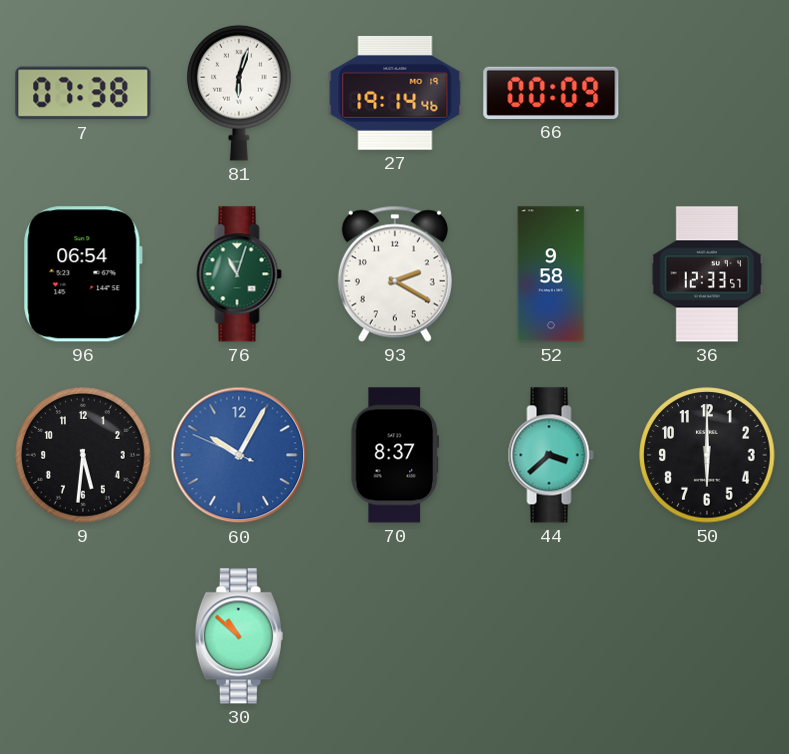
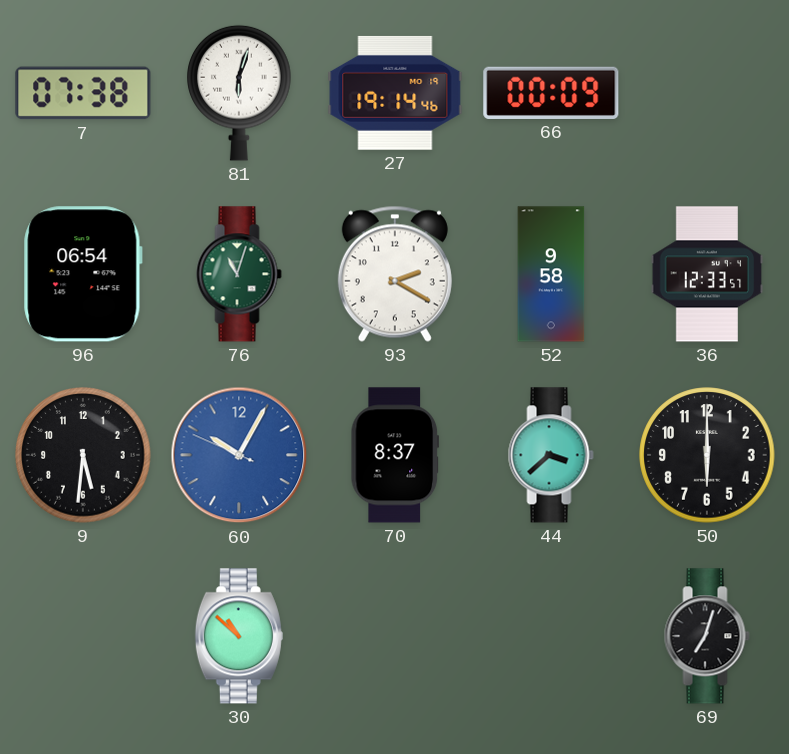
69: none -> 7:03
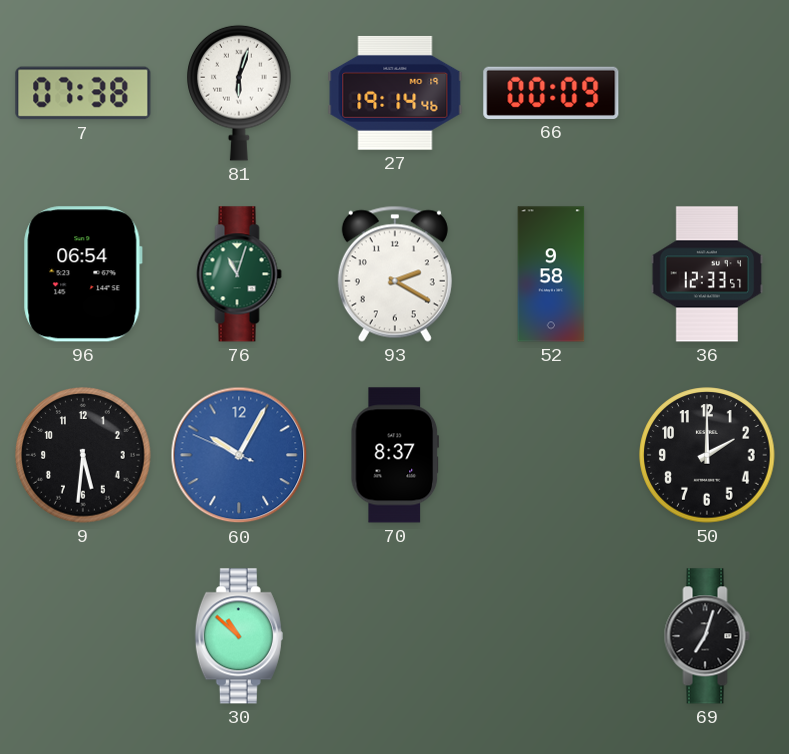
44: 3:38 -> none
50: 6:00 -> 2:00
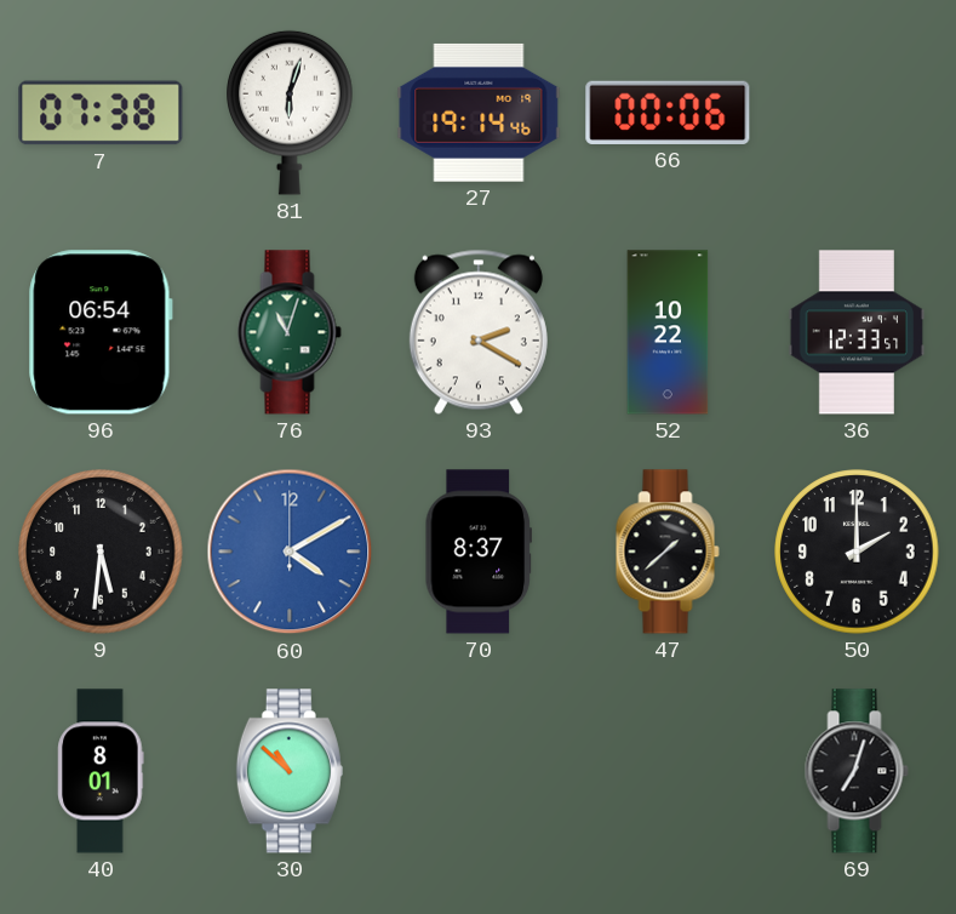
66: 00:09 -> 00:06
52: 9:58 -> 10:22
60: 10:04 -> 4:10
47: none -> 1:38
40: none -> 8:01
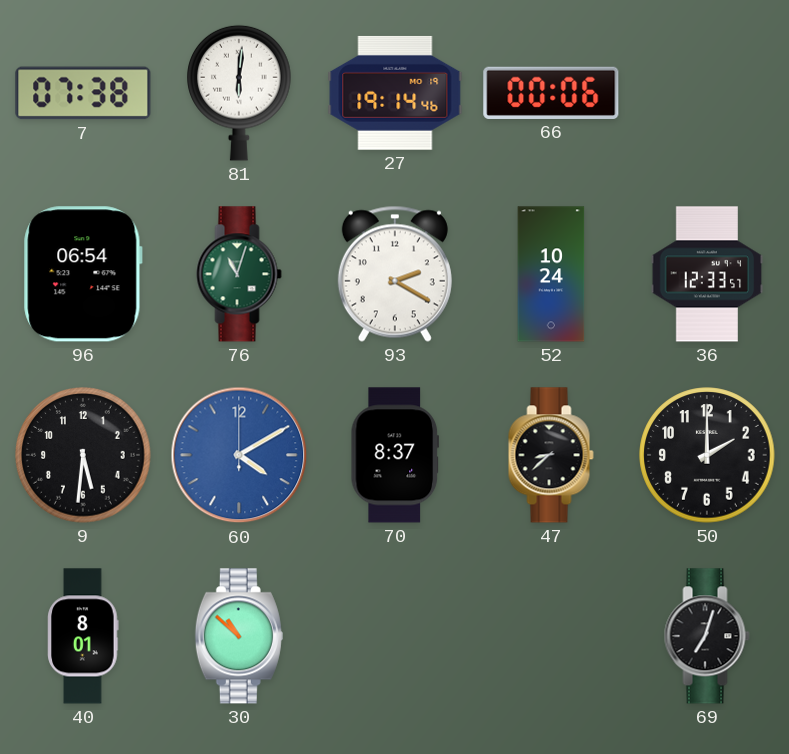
81: 6:03 -> 6:01
52: 10:22 -> 10:24
47: 1:38 -> 8:38
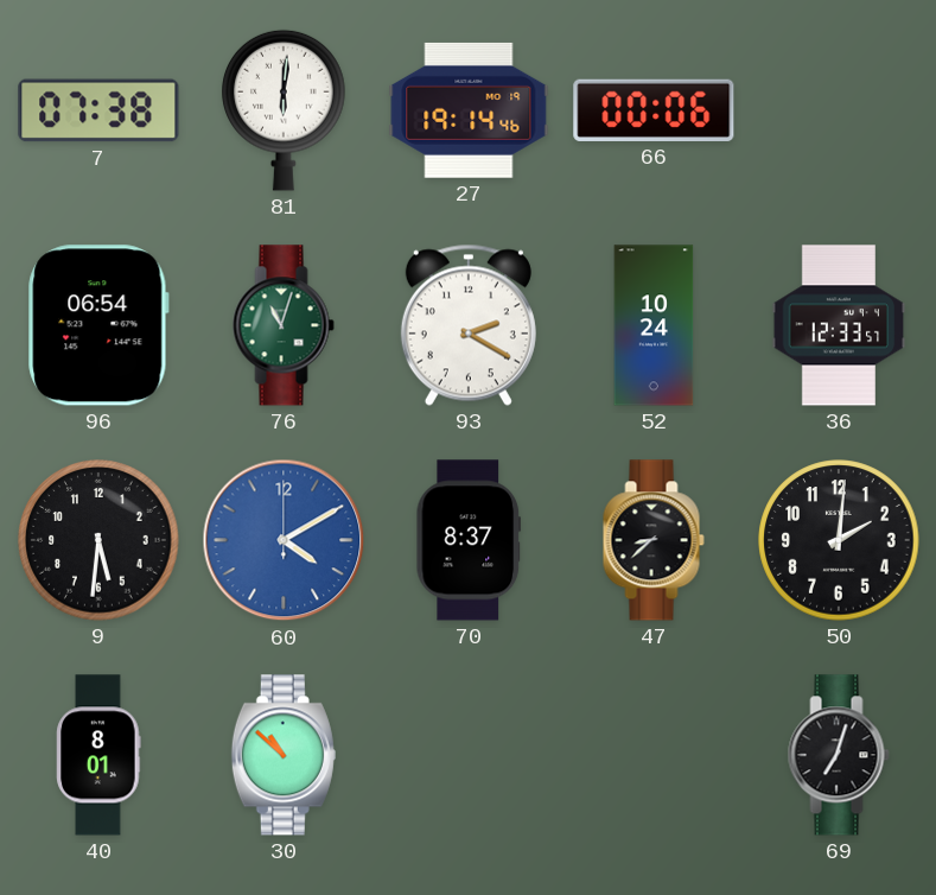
50: 2:00 -> 2:01
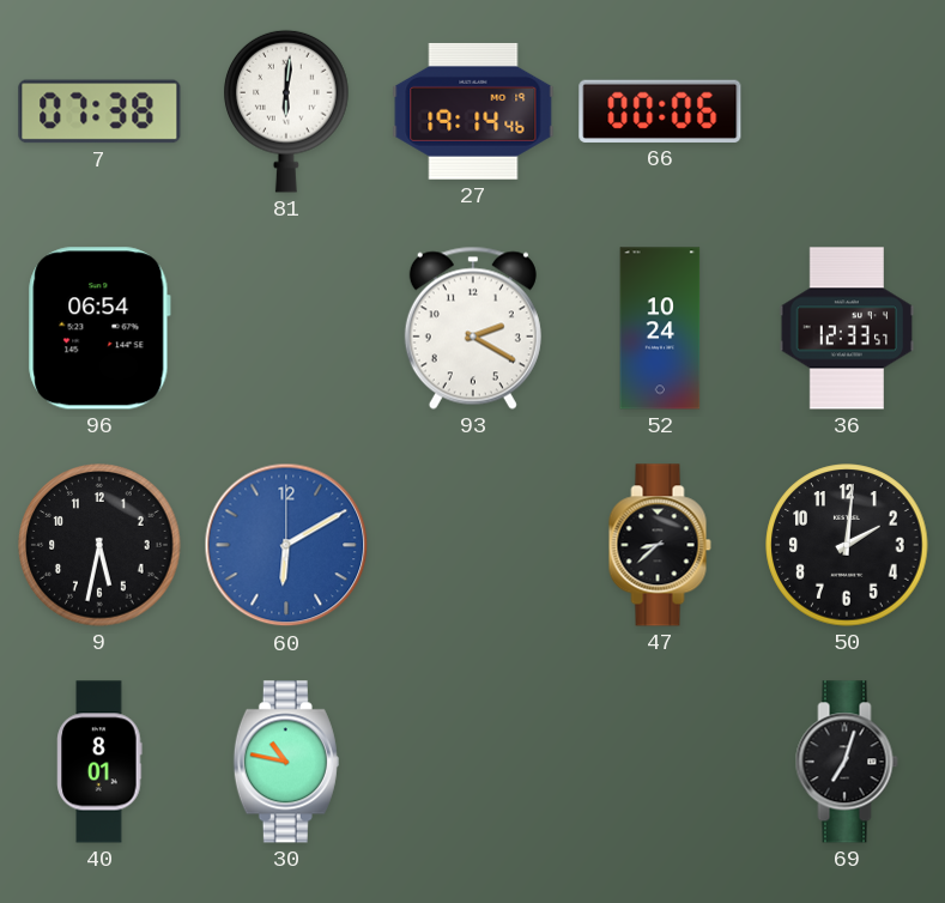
76: 11:03 -> none
9: 5:31 -> 5:32
60: 4:10 -> 6:10
70: 8:37 -> none
30: 10:52 -> 10:47
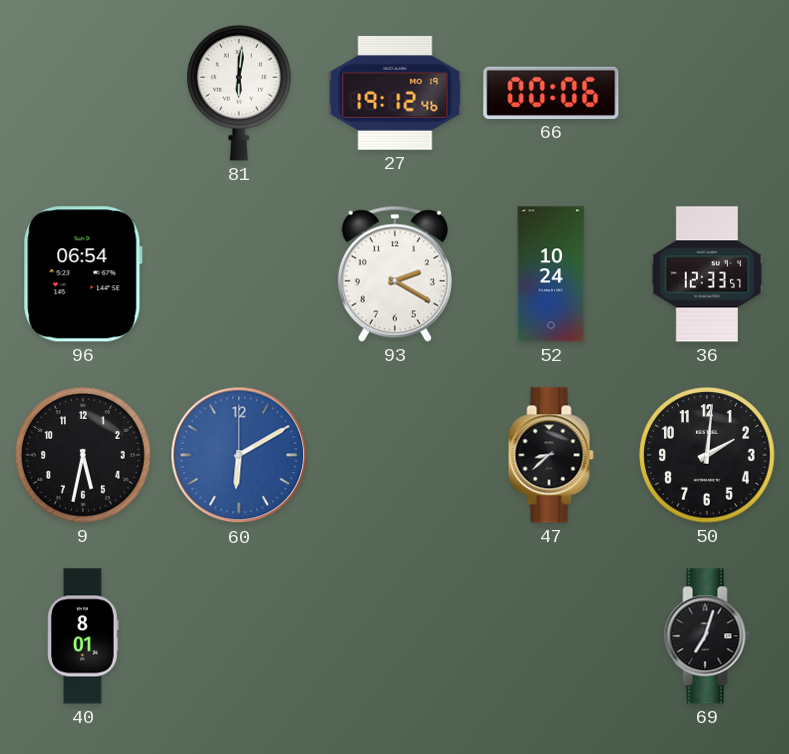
7: 07:38 -> none
27: 19:14 -> 19:12
30: 10:47 -> none
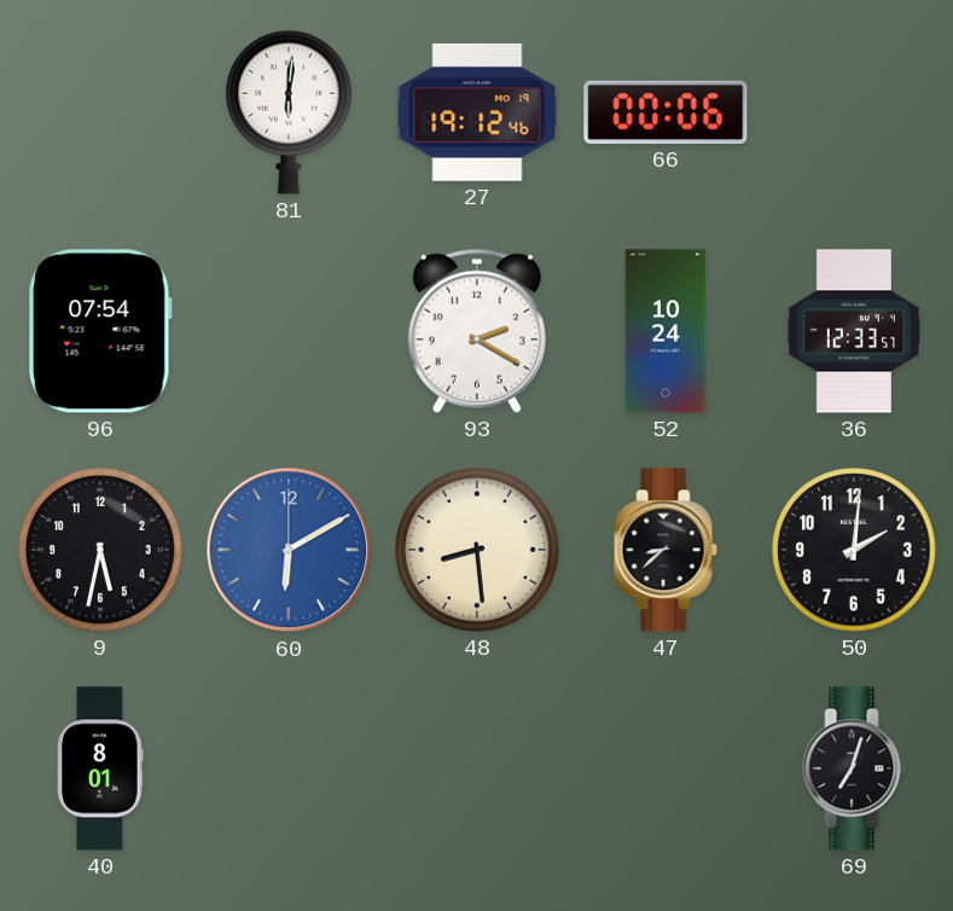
96: 06:54 -> 07:54
48: none -> 8:29
